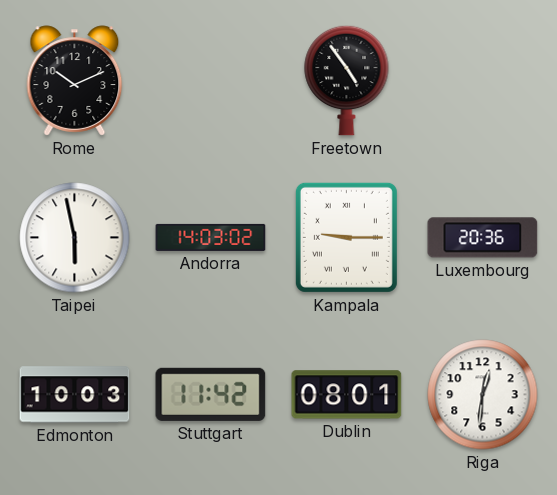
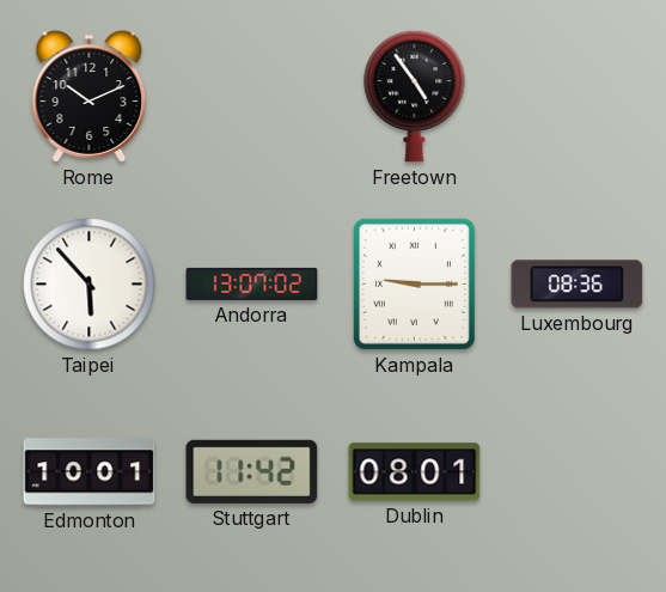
Taipei: 5:58 -> 5:53
Andorra: 14:03 -> 13:07
Luxembourg: 20:36 -> 08:36
Edmonton: 10:03 -> 10:01
Riga: 12:31 -> none
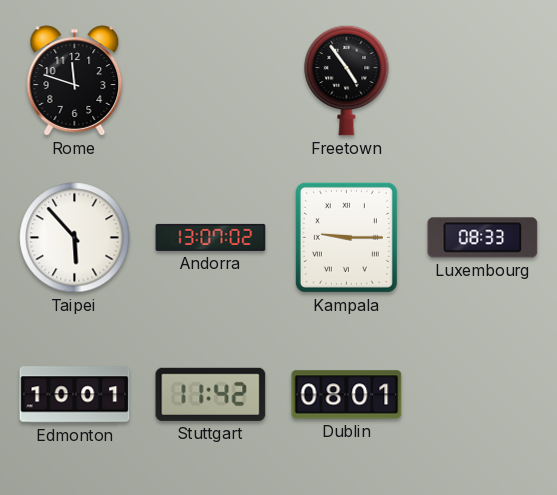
Rome: 10:11 -> 11:48
Luxembourg: 08:36 -> 08:33
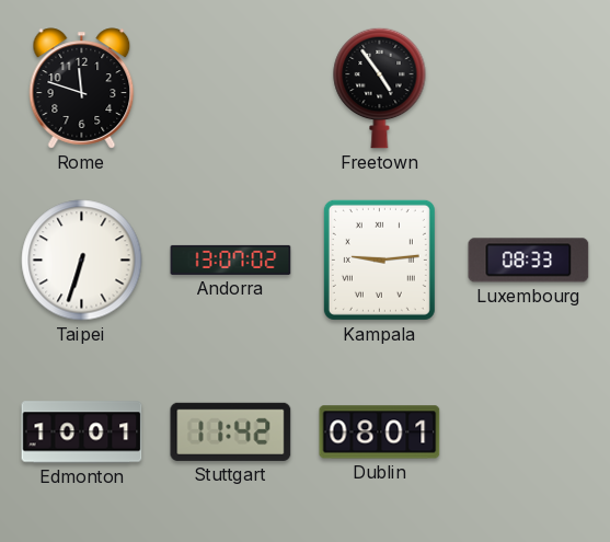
Taipei: 5:53 -> 6:33
Kampala: 9:15 -> 9:14
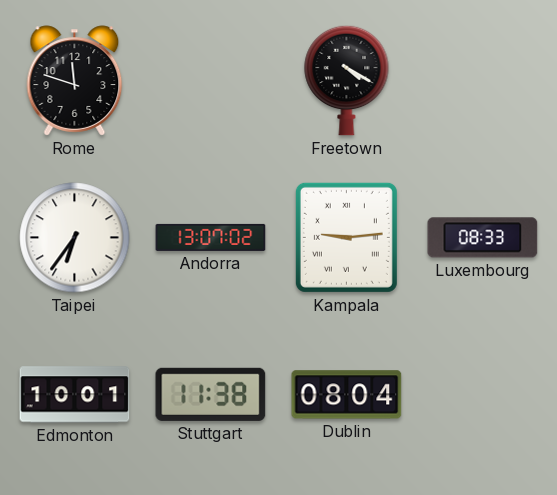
Freetown: 4:54 -> 4:20
Taipei: 6:33 -> 6:36
Stuttgart: 11:42 -> 11:38
Dublin: 08:01 -> 08:04
